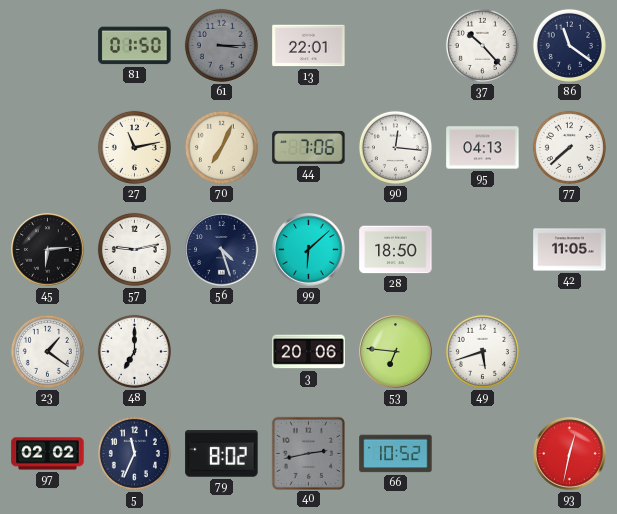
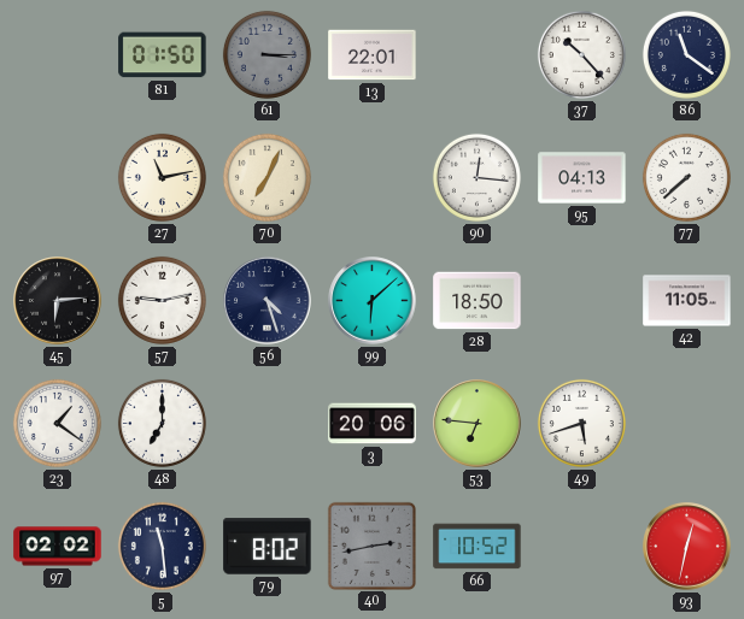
44: 7:06 -> none
5: 11:34 -> 11:29
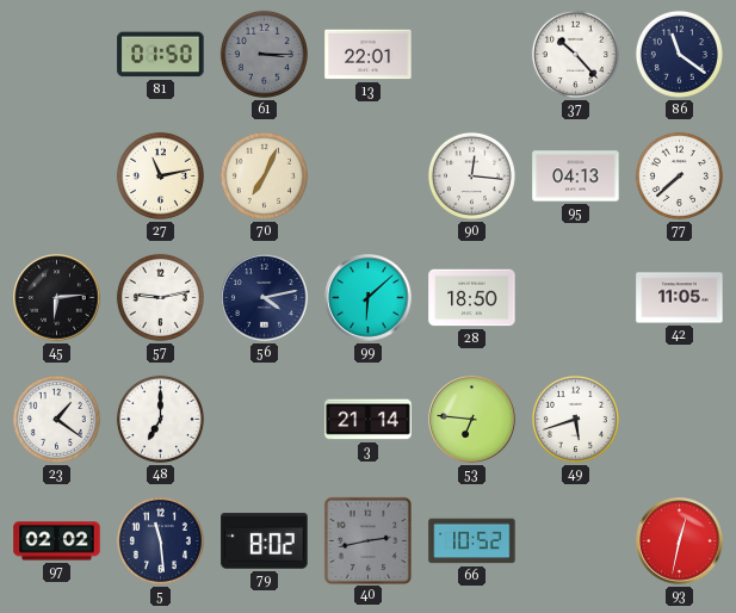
56: 4:27 -> 4:13
3: 20:06 -> 21:14
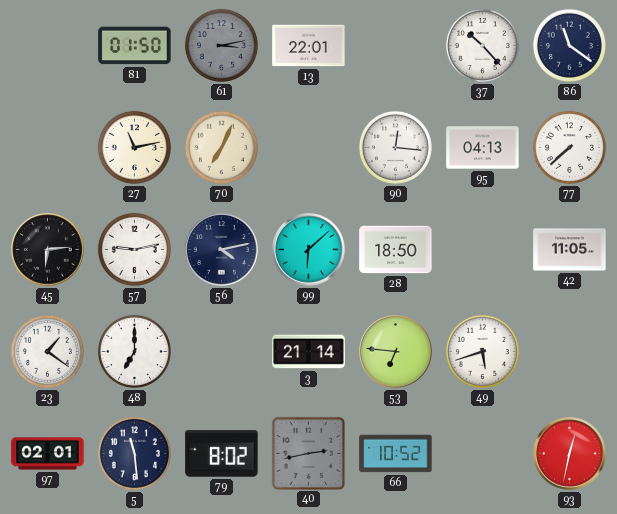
61: 3:15 -> 3:13
97: 02:02 -> 02:01
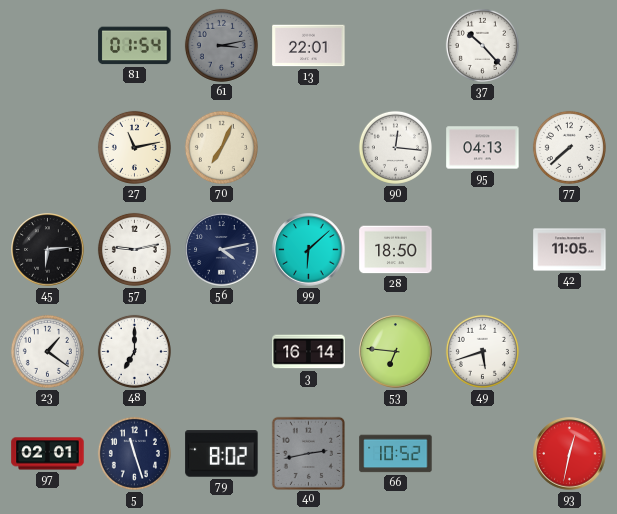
81: 01:50 -> 01:54
86: 11:21 -> none
3: 21:14 -> 16:14
5: 11:29 -> 11:27
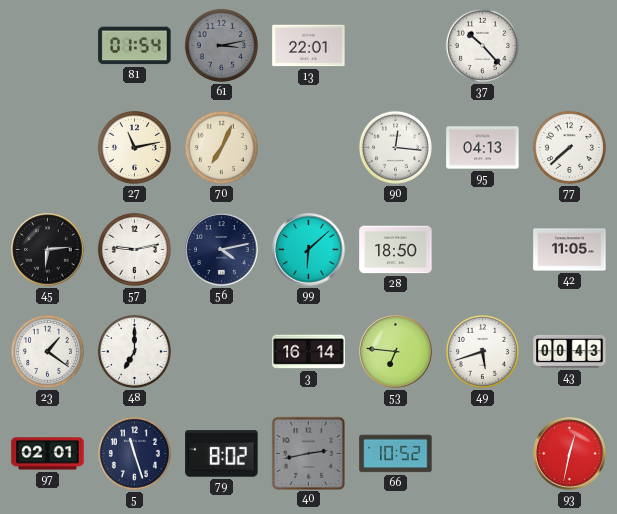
43: none -> 00:43
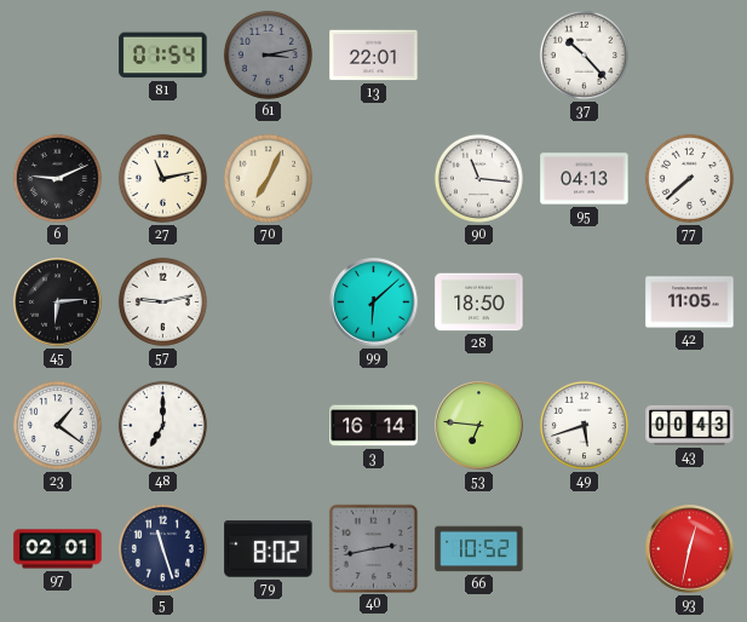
6: none -> 9:11
90: 12:16 -> 11:16
56: 4:13 -> none
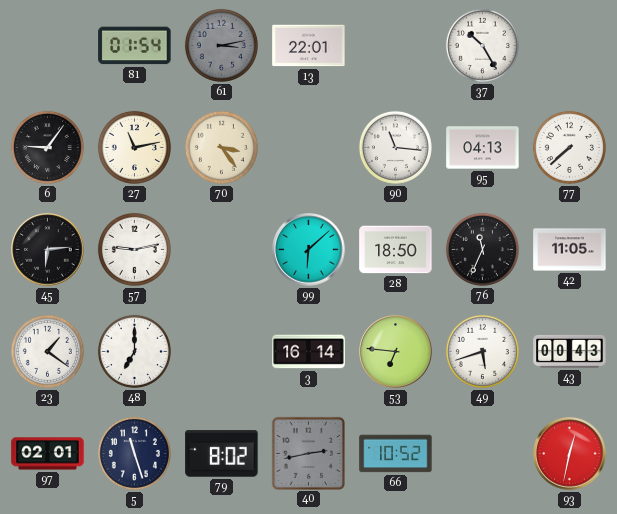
37: 10:23 -> 10:25
6: 9:11 -> 9:06
70: 7:04 -> 3:24
76: none -> 11:34
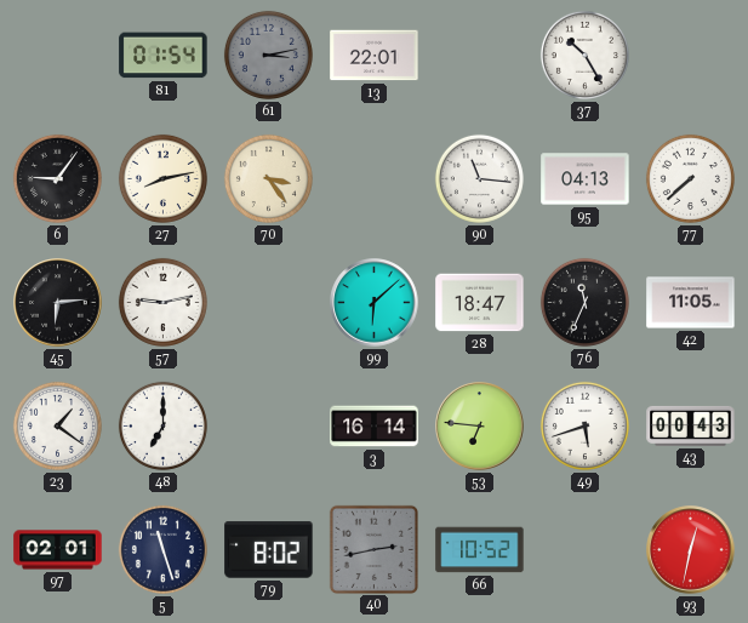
27: 11:13 -> 8:13
28: 18:50 -> 18:47
